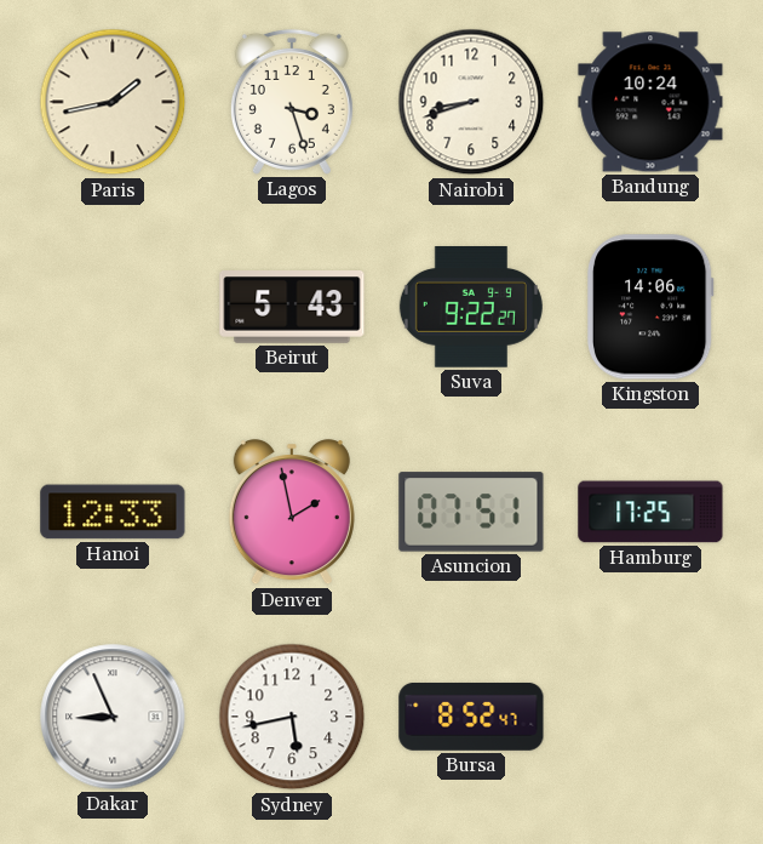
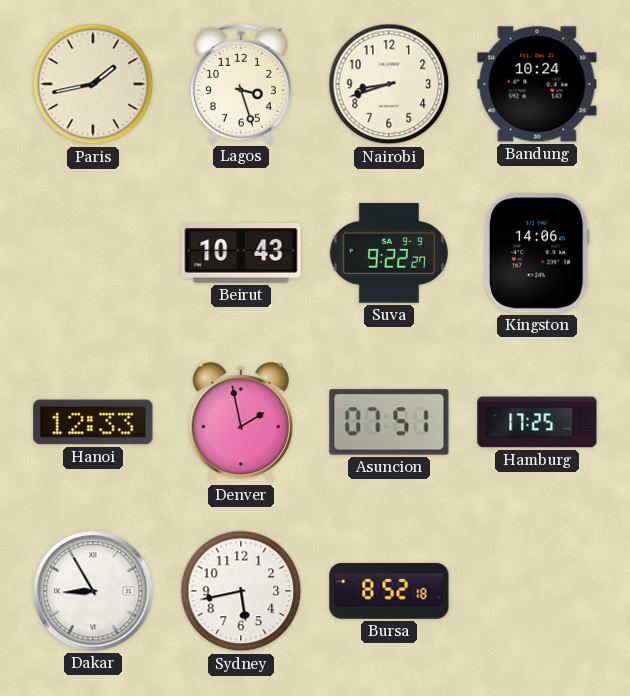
Beirut: 5:43 -> 10:43
Dakar: 8:56 -> 8:55
Bursa: 8:52:47 -> 8:52:18
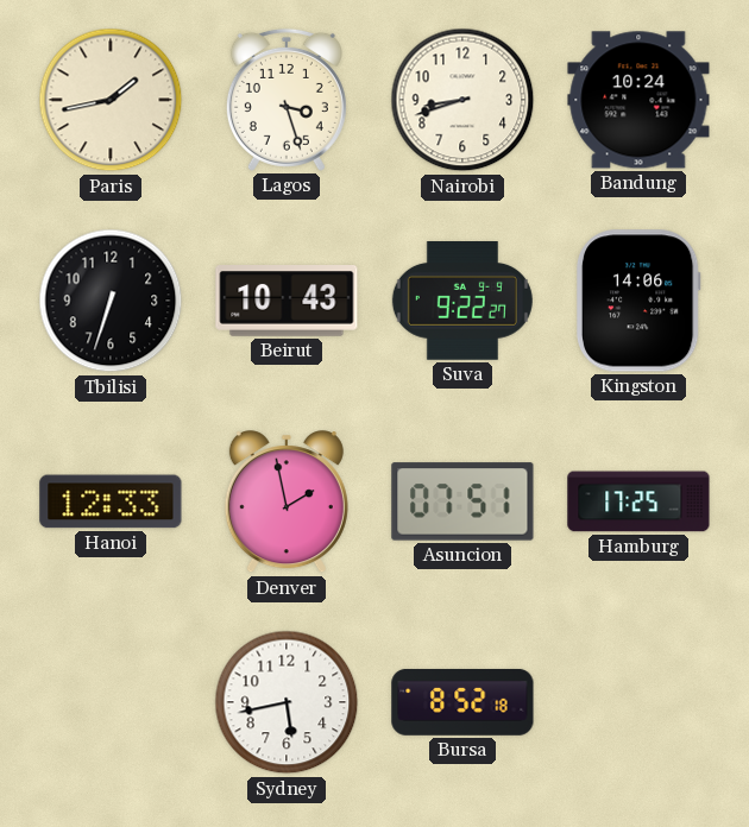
Tbilisi: none -> 6:33
Dakar: 8:55 -> none
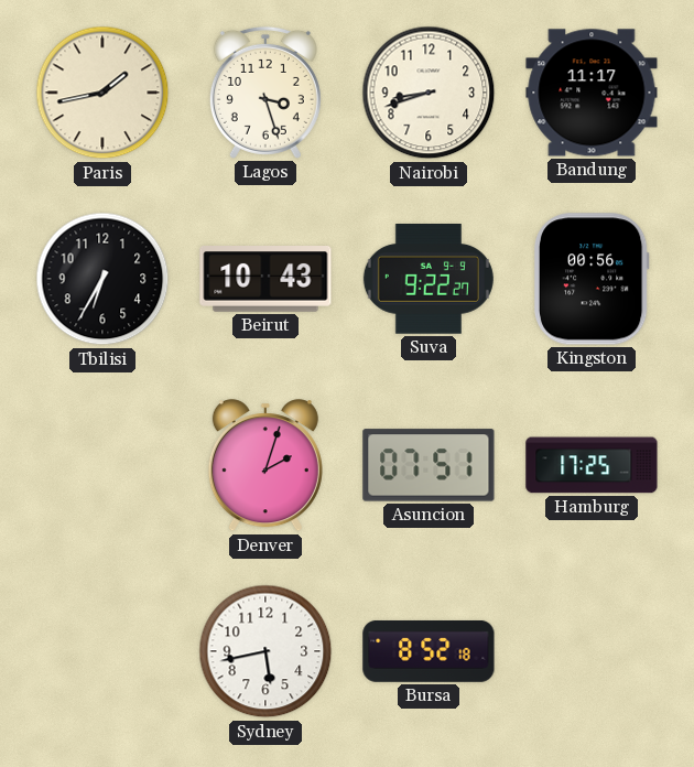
Bandung: 10:24 -> 11:17
Tbilisi: 6:33 -> 6:35
Kingston: 14:06 -> 00:56
Hanoi: 12:33 -> none
Denver: 1:58 -> 2:03
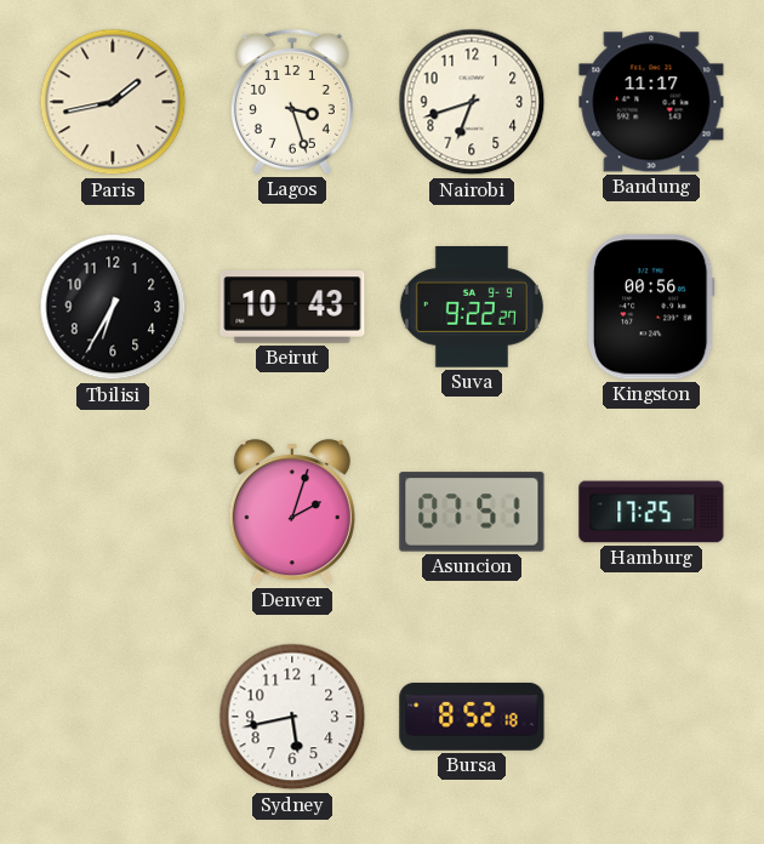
Nairobi: 8:42 -> 6:42
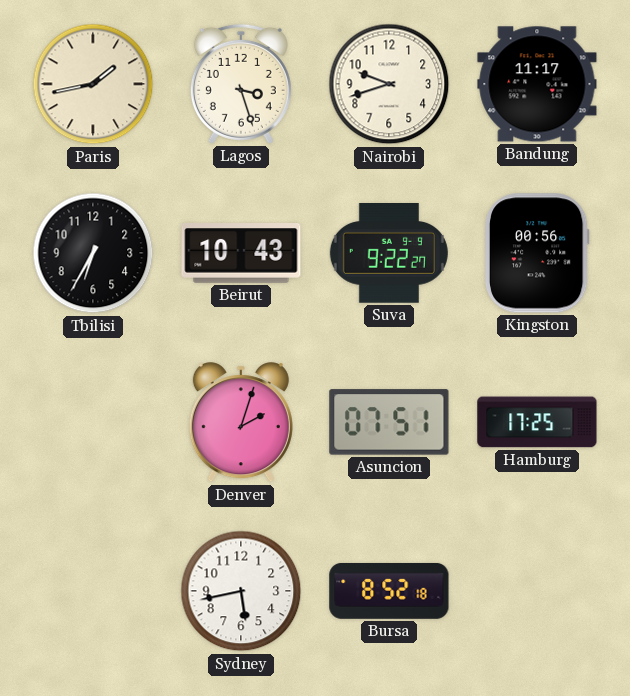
Nairobi: 6:42 -> 9:42
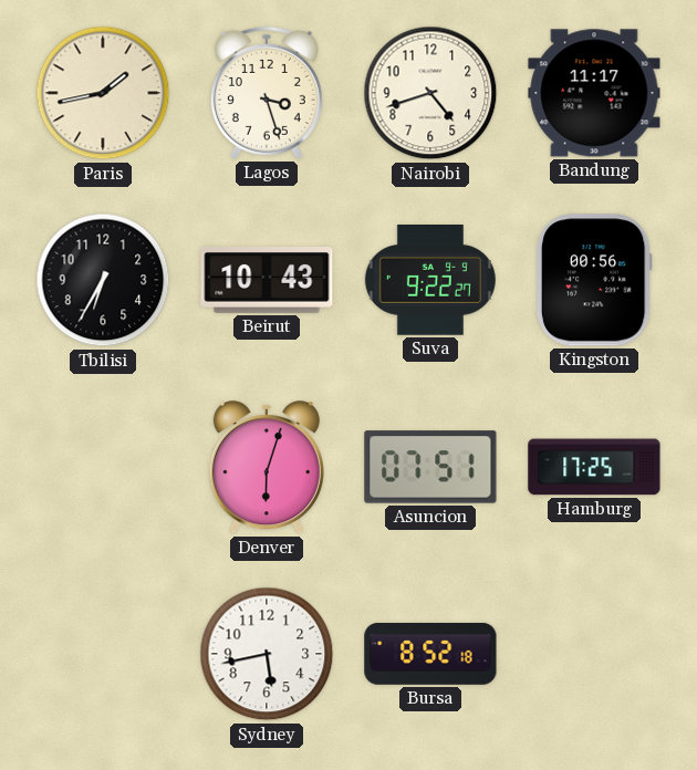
Nairobi: 9:42 -> 4:42
Denver: 2:03 -> 6:03
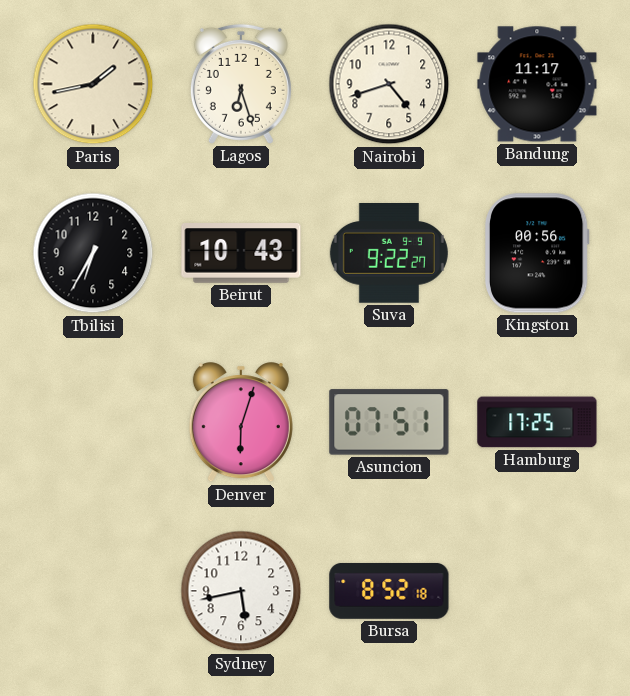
Lagos: 3:27 -> 6:27
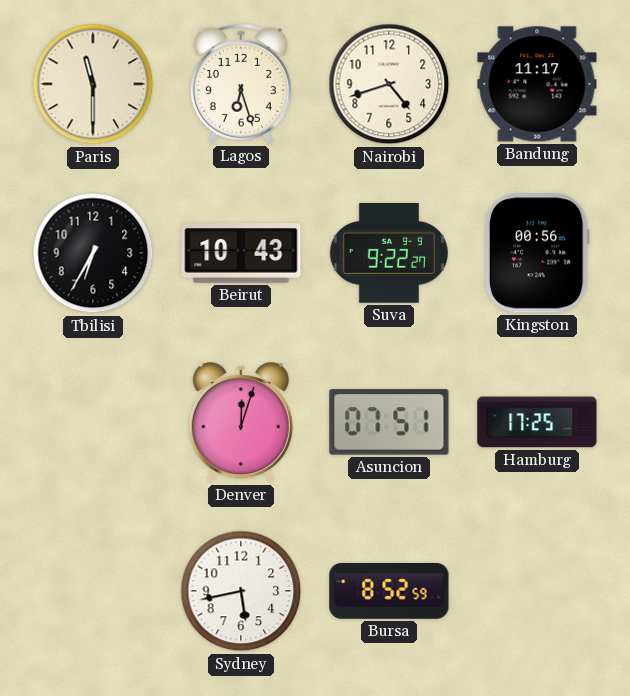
Paris: 1:43 -> 11:30
Denver: 6:03 -> 12:03
Bursa: 8:52:18 -> 8:52:59
